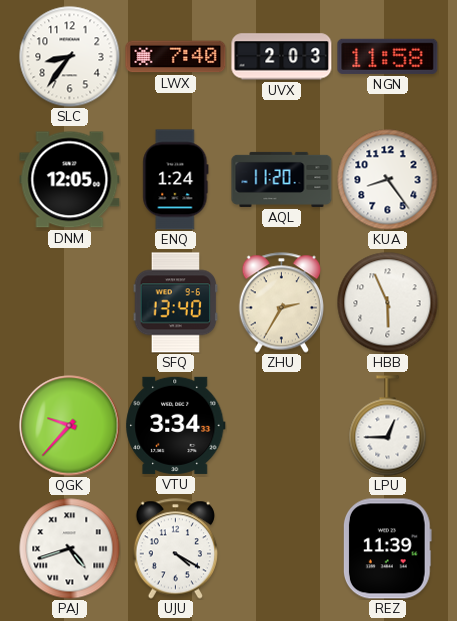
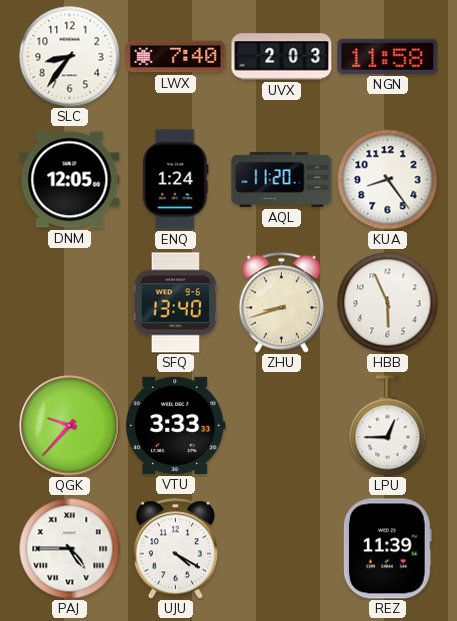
ZHU: 2:35 -> 8:42
VTU: 3:34 -> 3:33
PAJ: 4:42 -> 4:45
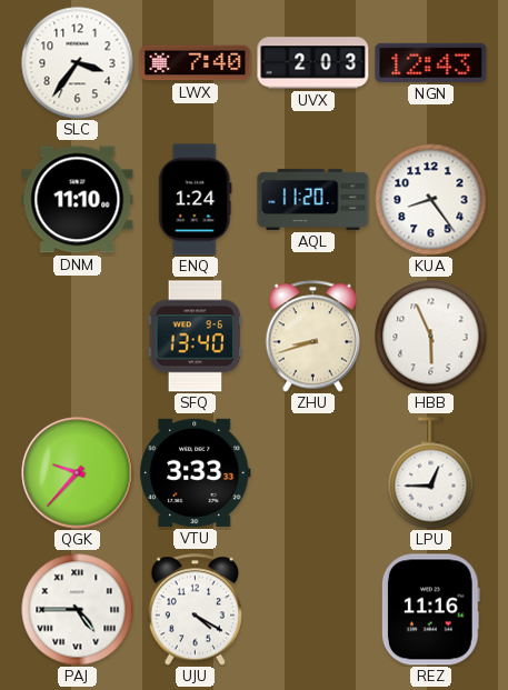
SLC: 8:36 -> 3:36
NGN: 11:58 -> 12:43
DNM: 12:05 -> 11:10
REZ: 11:39 -> 11:16
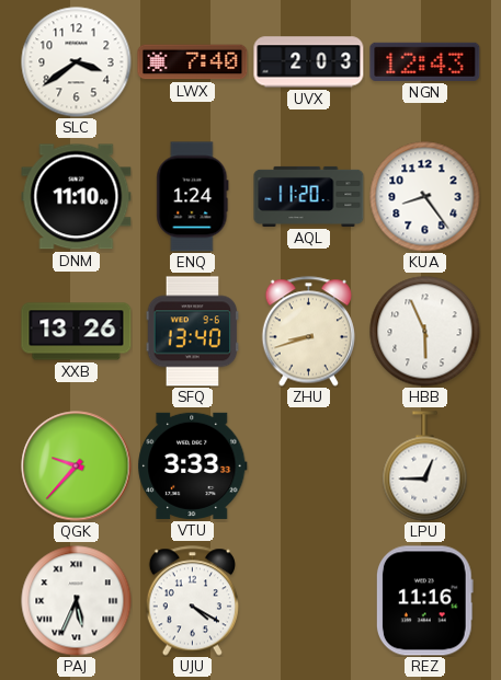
SLC: 3:36 -> 3:39
XXB: none -> 13:26
PAJ: 4:45 -> 5:34
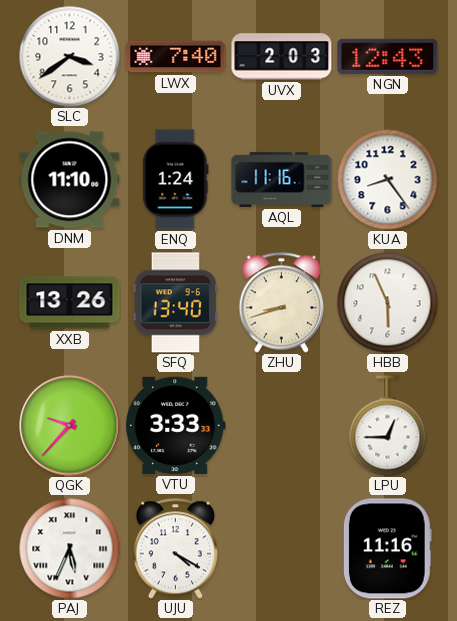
AQL: 11:20 -> 11:16
